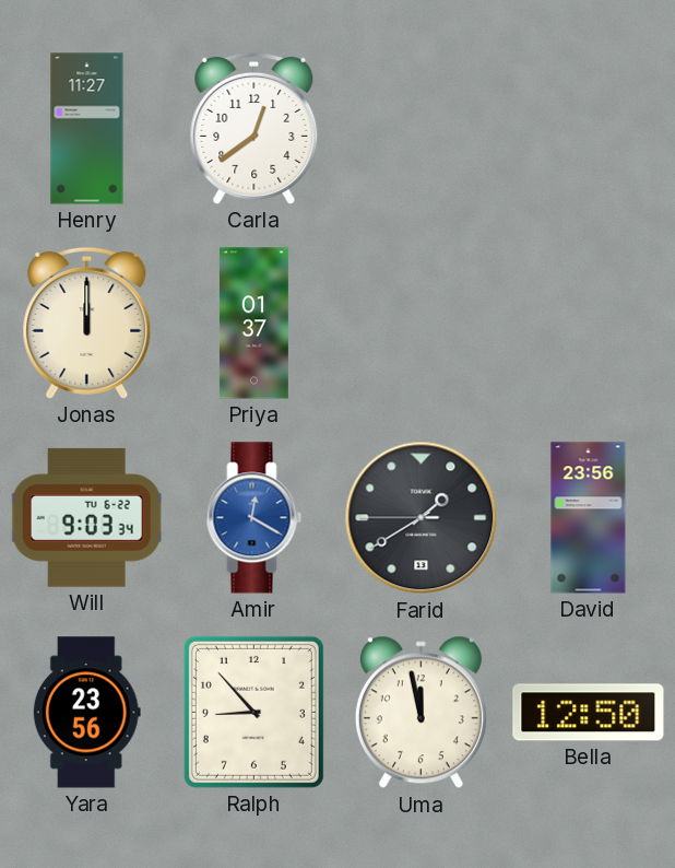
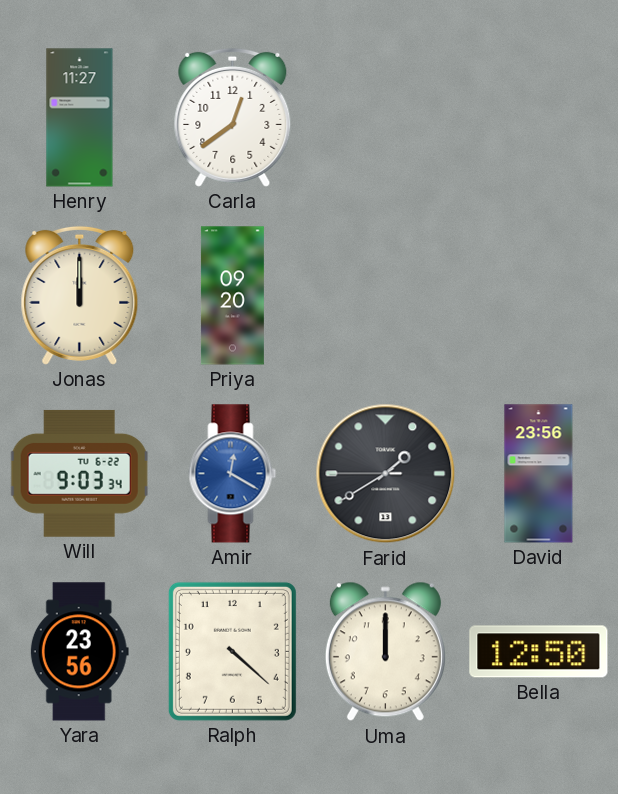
Priya: 01:37 -> 09:20
Ralph: 8:53 -> 4:22
Uma: 11:58 -> 12:00
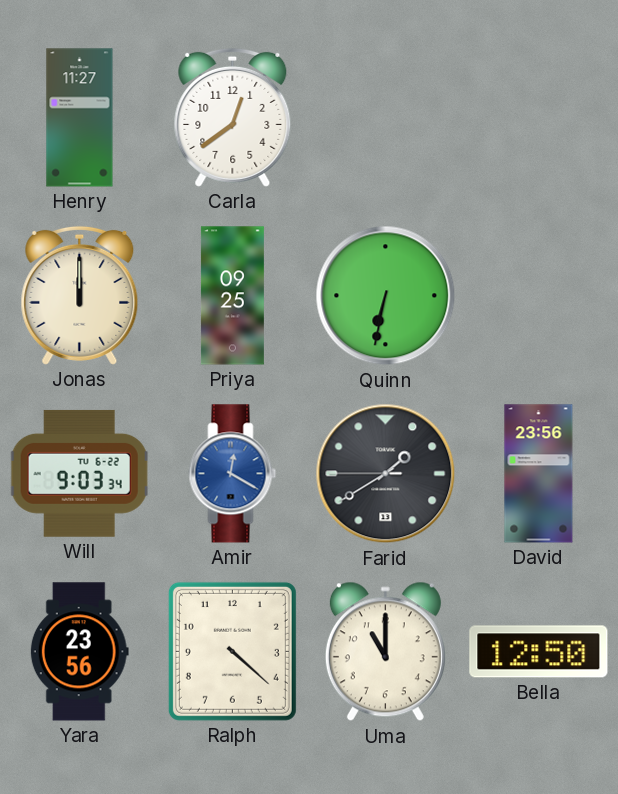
Priya: 09:20 -> 09:25
Quinn: none -> 6:32
Uma: 12:00 -> 11:00
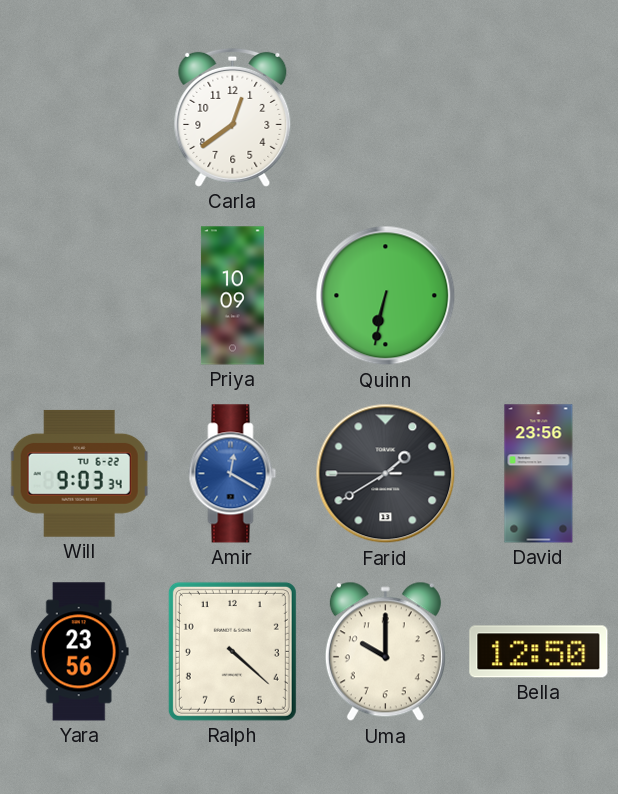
Henry: 11:27 -> none
Jonas: 12:00 -> none
Priya: 09:25 -> 10:09
Uma: 11:00 -> 10:00
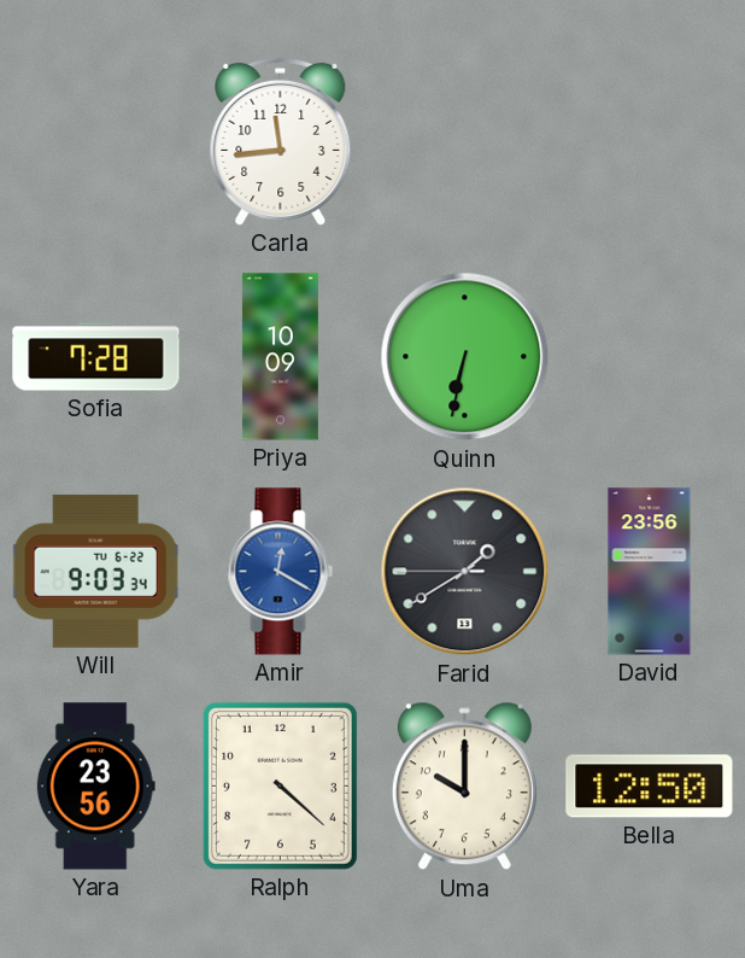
Carla: 12:39 -> 11:44
Sofia: none -> 7:28
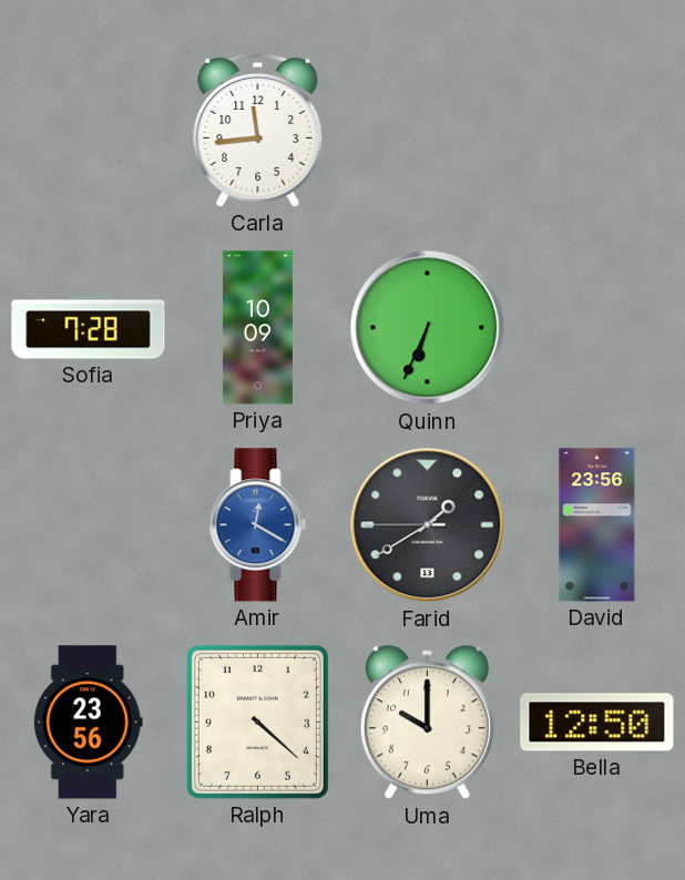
Quinn: 6:32 -> 6:34
Will: 9:03 -> none
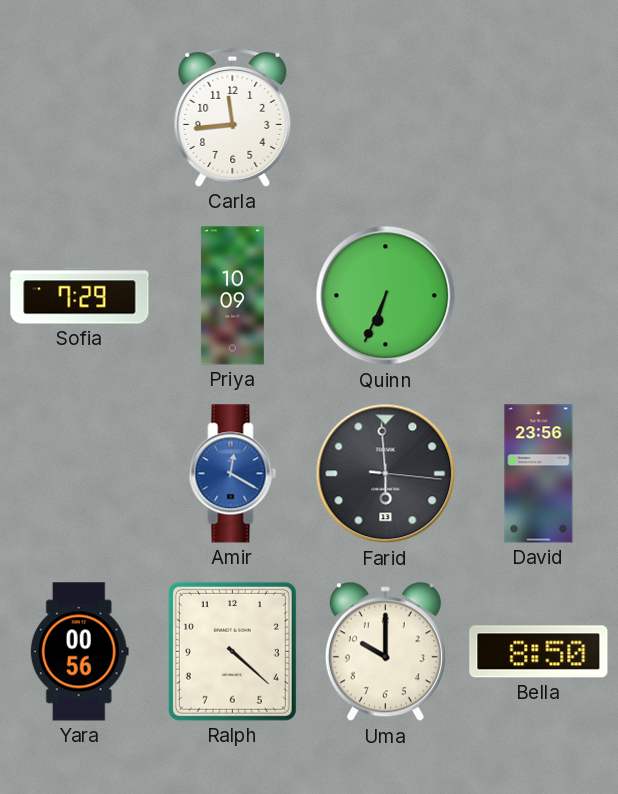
Sofia: 7:28 -> 7:29
Farid: 1:39 -> 5:59
Yara: 23:56 -> 00:56
Bella: 12:50 -> 8:50
